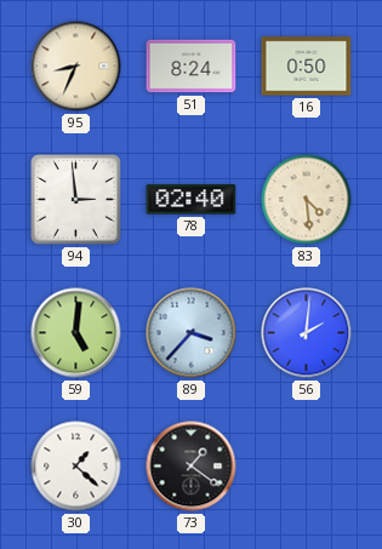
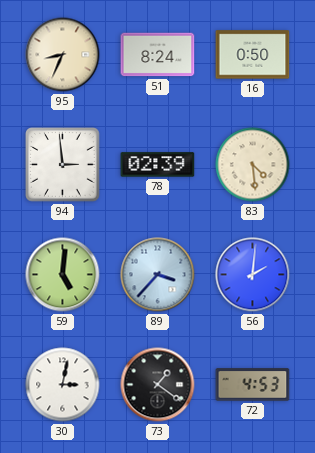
78: 02:40 -> 02:39
30: 1:22 -> 3:02
72: none -> 4:53
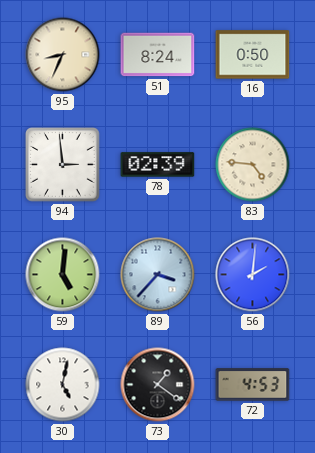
83: 4:29 -> 4:46
30: 3:02 -> 5:02
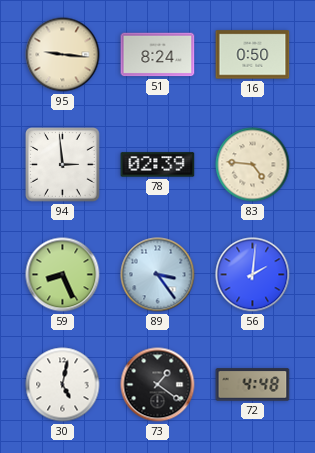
95: 8:34 -> 9:16
59: 5:01 -> 8:26
89: 3:37 -> 3:24
72: 4:53 -> 4:48
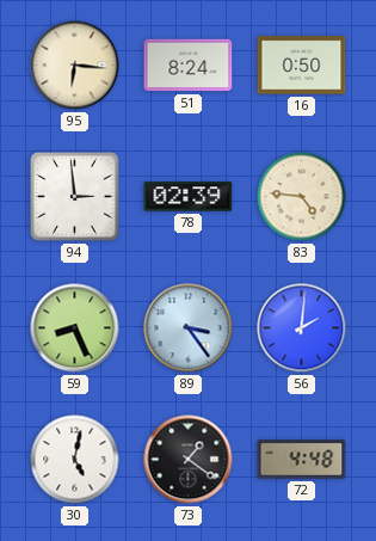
95: 9:16 -> 6:16
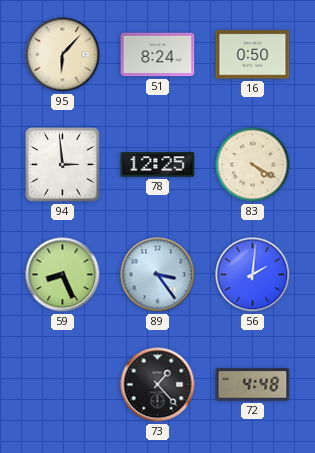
95: 6:16 -> 6:07
78: 02:39 -> 12:25
83: 4:46 -> 4:20
30: 5:02 -> none
73: 1:21 -> 1:23
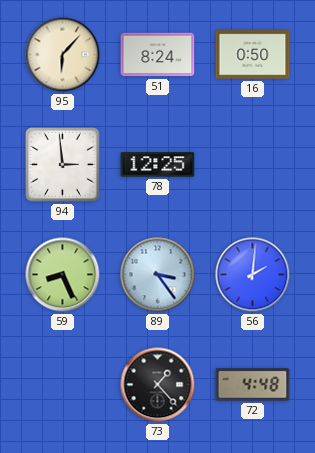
83: 4:20 -> none
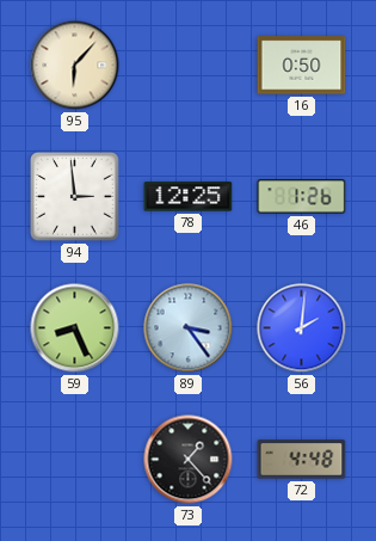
51: 8:24 -> none
46: none -> 1:26
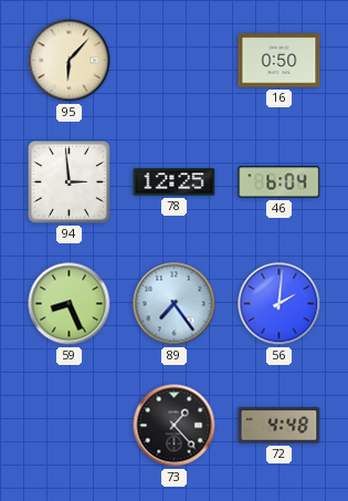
46: 1:26 -> 6:04
89: 3:24 -> 7:24
